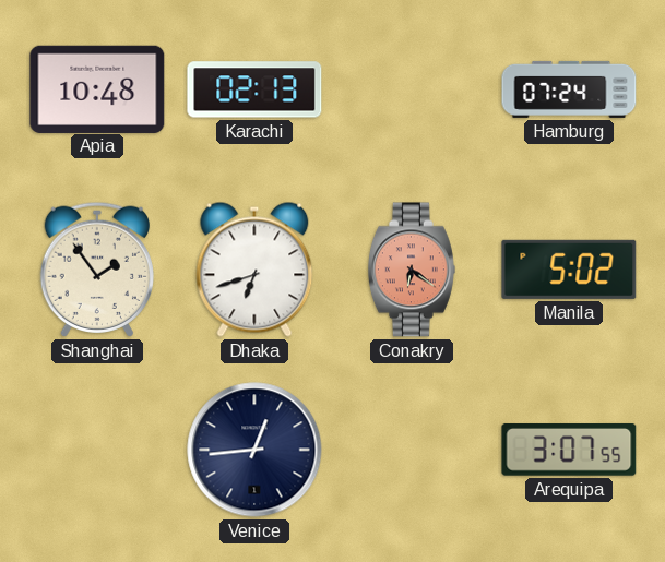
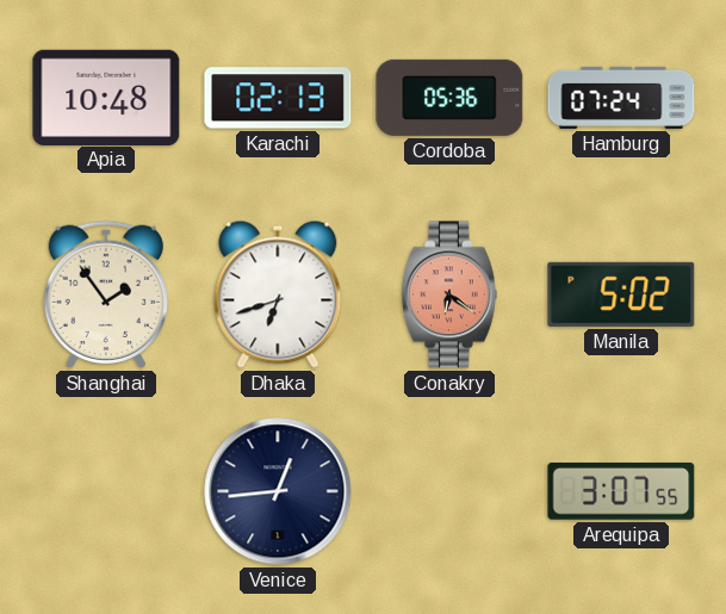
Cordoba: none -> 05:36
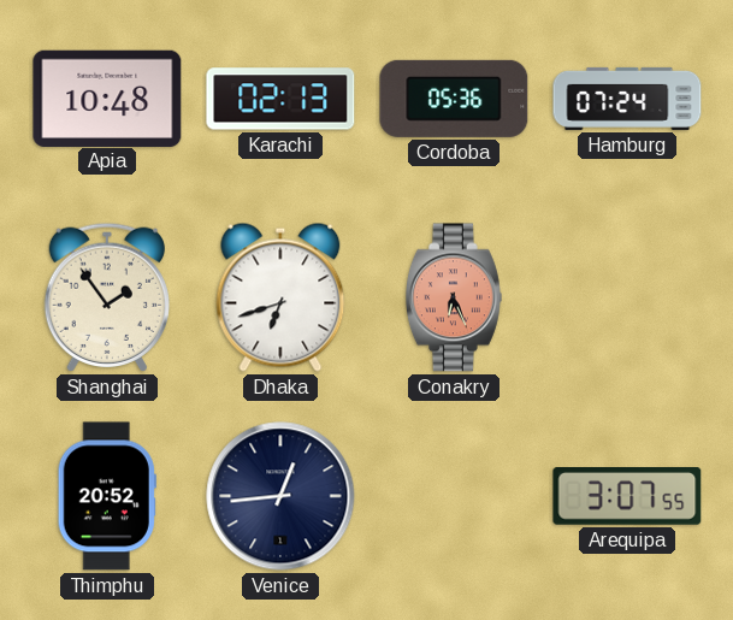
Conakry: 6:21 -> 6:26
Manila: 5:02 -> none
Thimphu: none -> 20:52
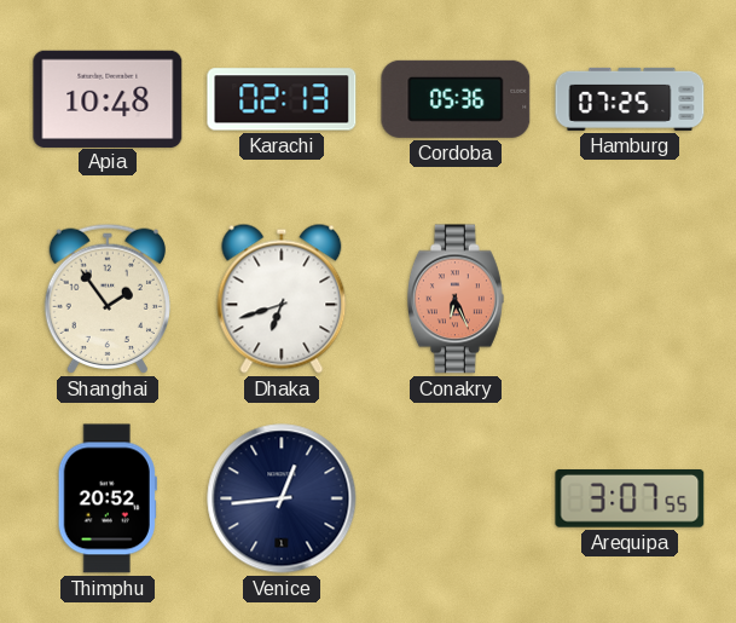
Hamburg: 07:24 -> 07:25
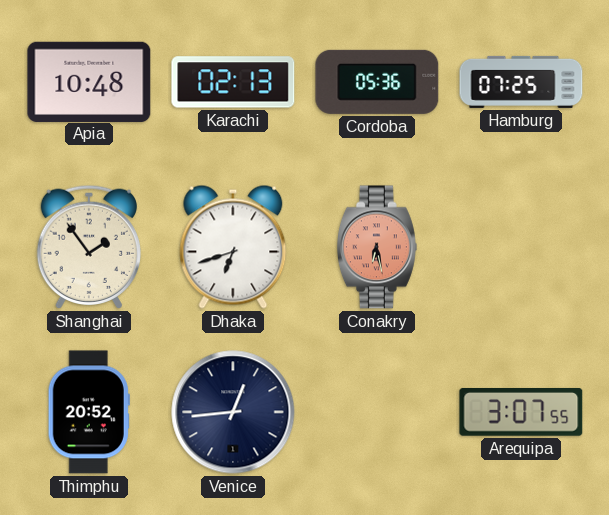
Conakry: 6:26 -> 6:28
